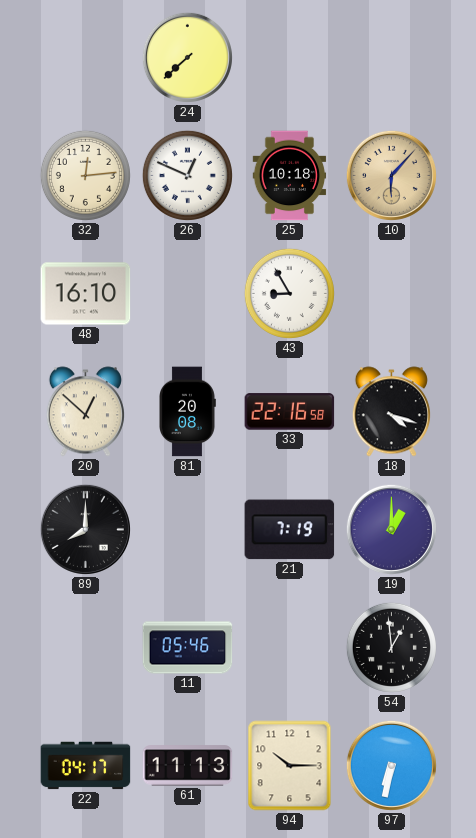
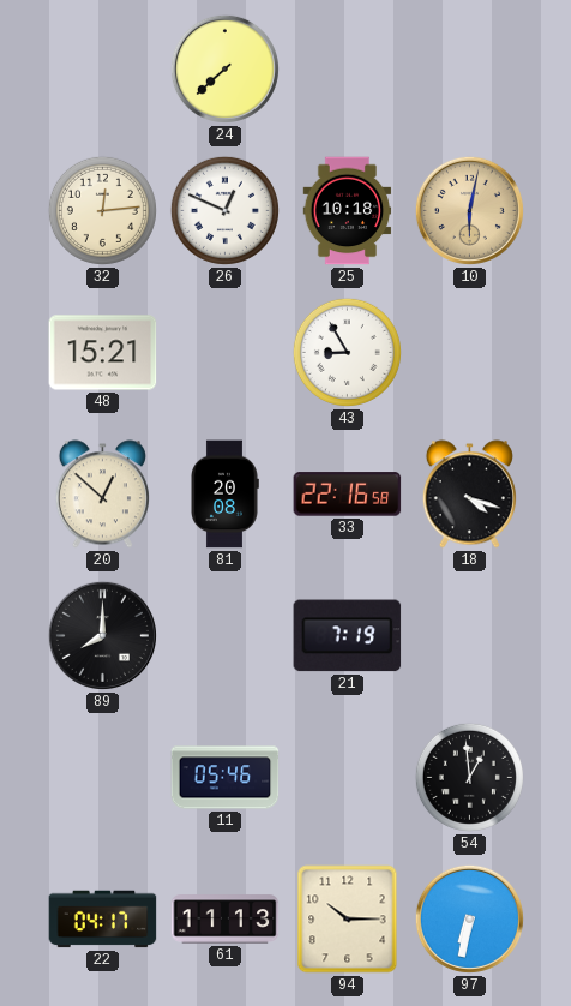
10: 6:07 -> 6:02
48: 16:10 -> 15:21
19: 1:00 -> none
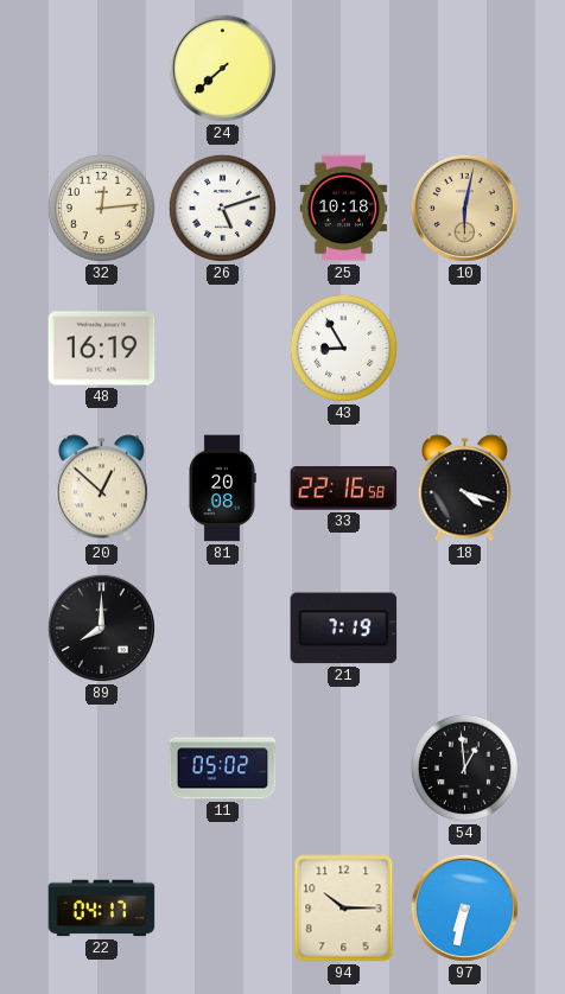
26: 12:49 -> 5:12
48: 15:21 -> 16:19
11: 05:46 -> 05:02
61: 11:13 -> none
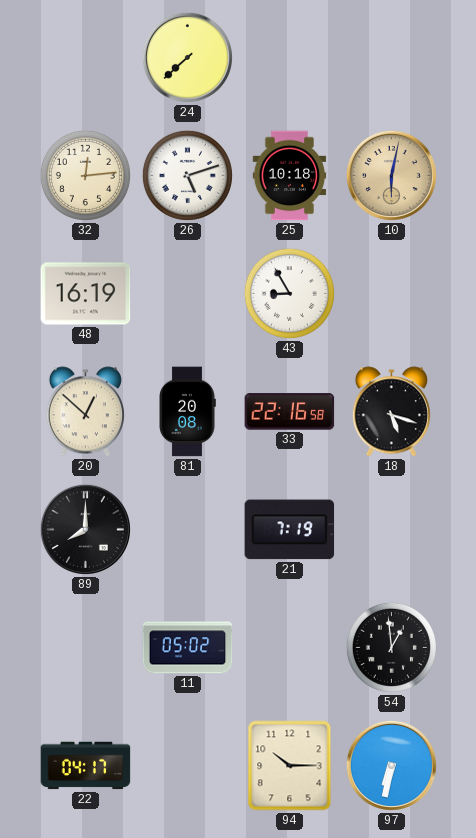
18: 4:18 -> 5:18
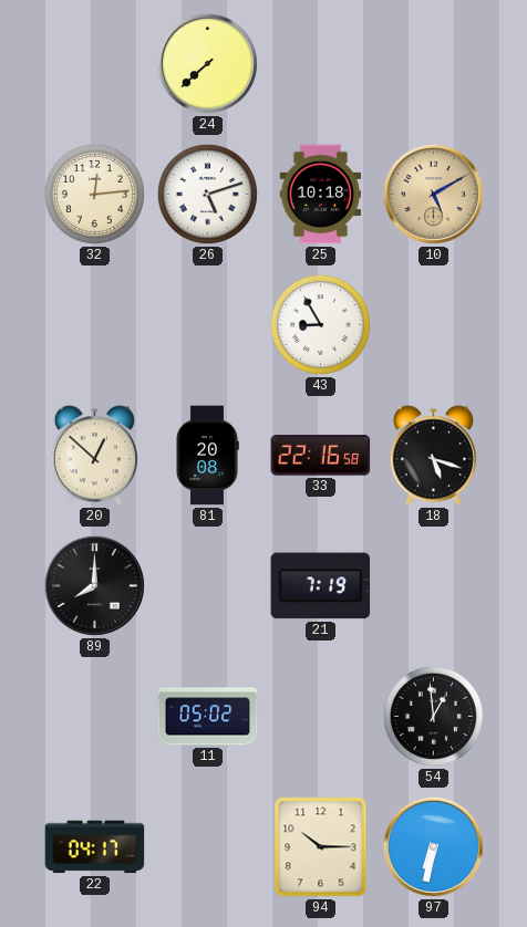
10: 6:02 -> 5:10
48: 16:19 -> none
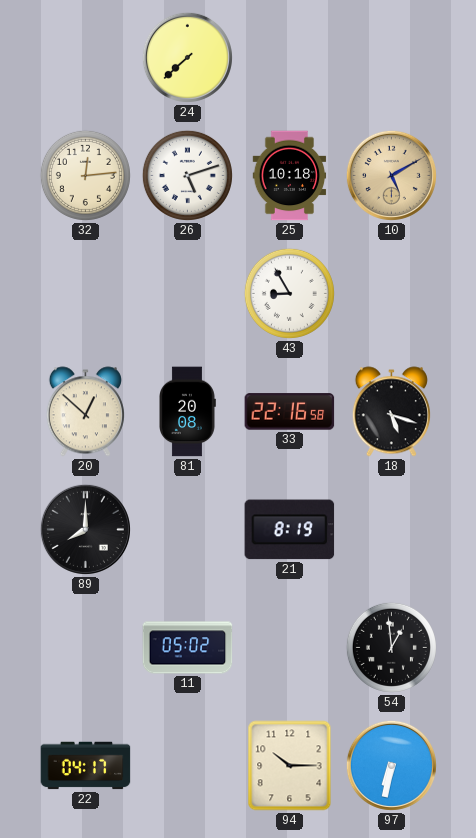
21: 7:19 -> 8:19
